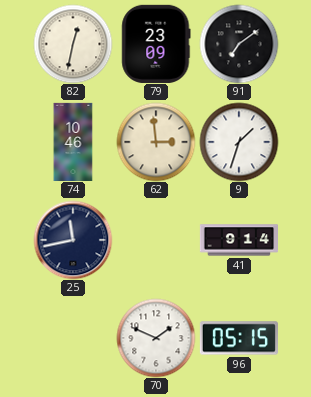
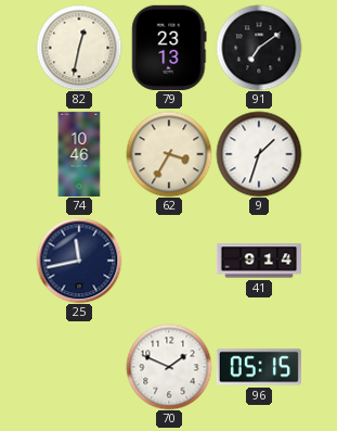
79: 23:09 -> 23:13
62: 2:59 -> 3:35
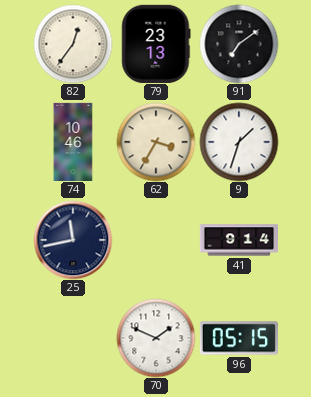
82: 12:32 -> 12:36
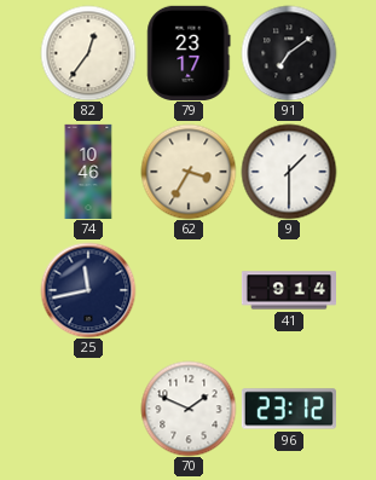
79: 23:13 -> 23:17
9: 1:33 -> 1:30
96: 05:15 -> 23:12
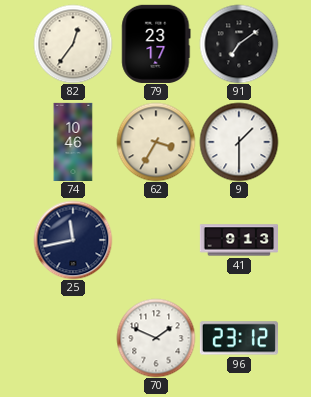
41: 9:14 -> 9:13
